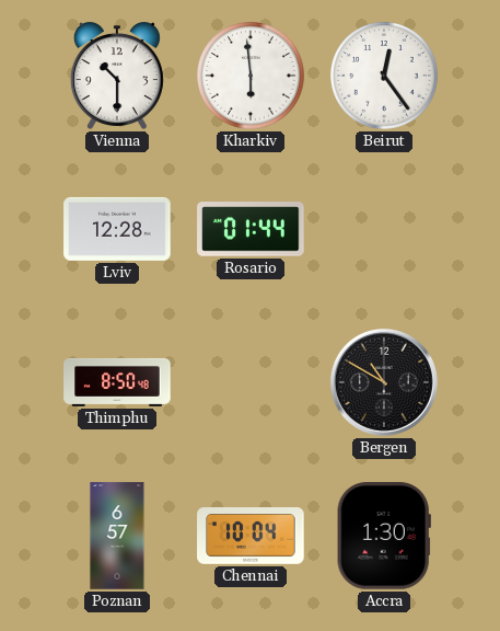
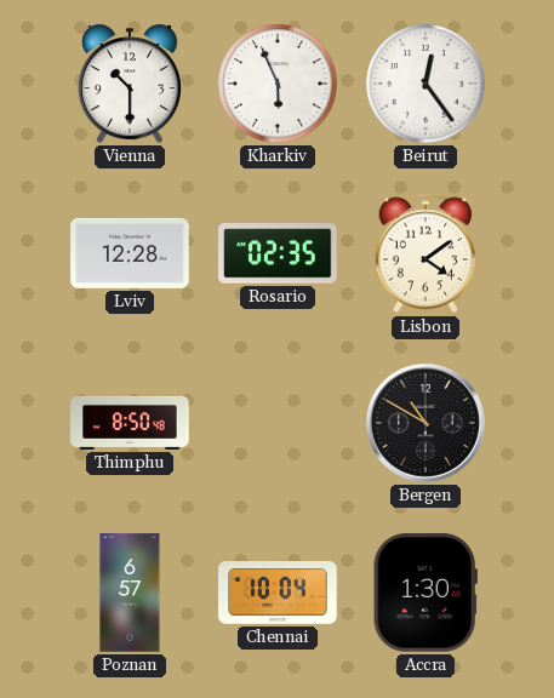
Kharkiv: 5:59 -> 5:56
Rosario: 01:44 -> 02:35
Lisbon: none -> 4:09
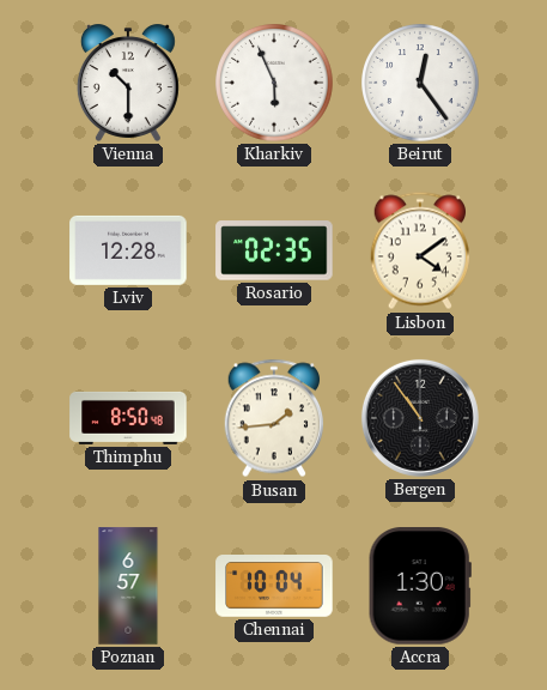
Busan: none -> 1:44
Bergen: 10:50 -> 10:54
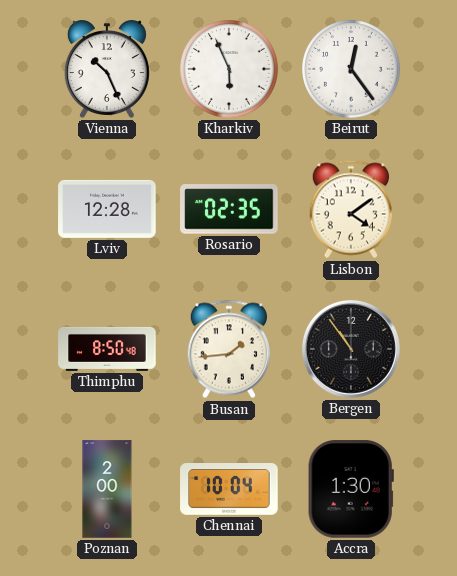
Vienna: 10:30 -> 10:26
Poznan: 6:57 -> 2:00
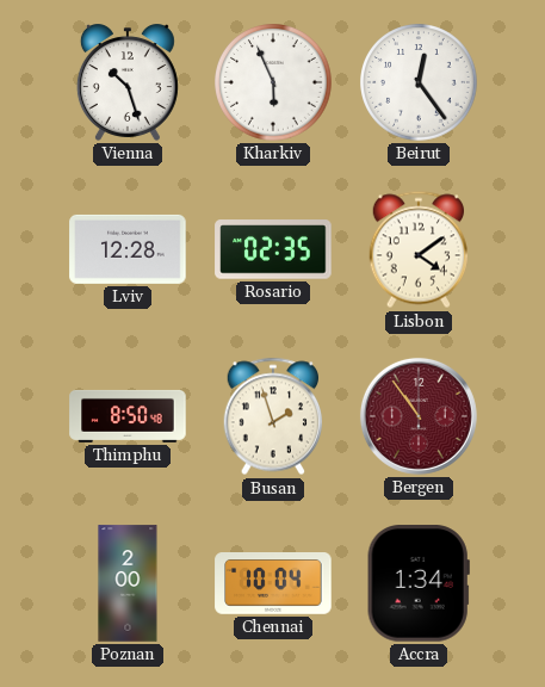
Vienna: 10:26 -> 10:27
Busan: 1:44 -> 1:57
Bergen dial: black -> burgundy
Accra: 1:30 -> 1:34
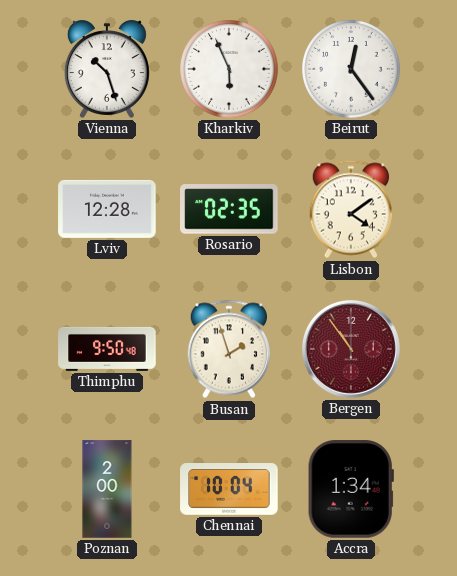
Thimphu: 8:50 -> 9:50
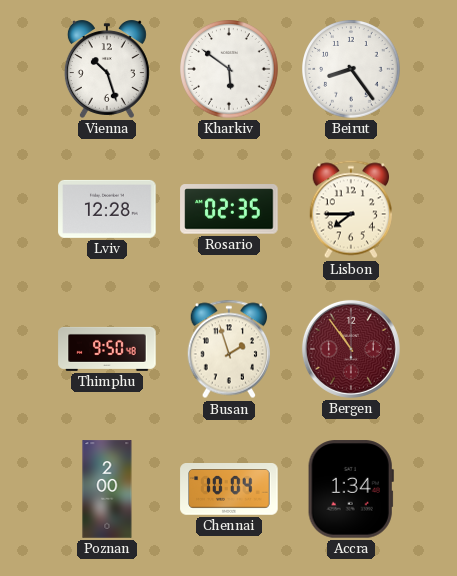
Kharkiv: 5:56 -> 5:51
Beirut: 12:24 -> 8:24
Lisbon: 4:09 -> 7:45
